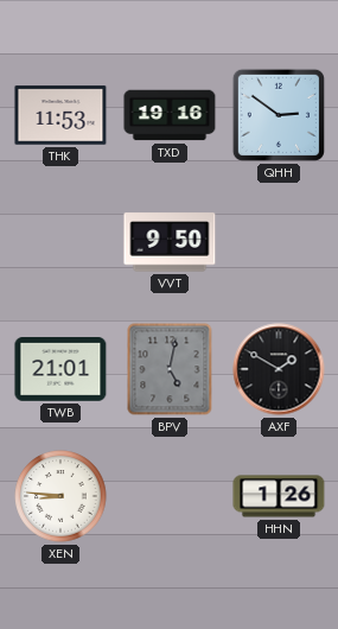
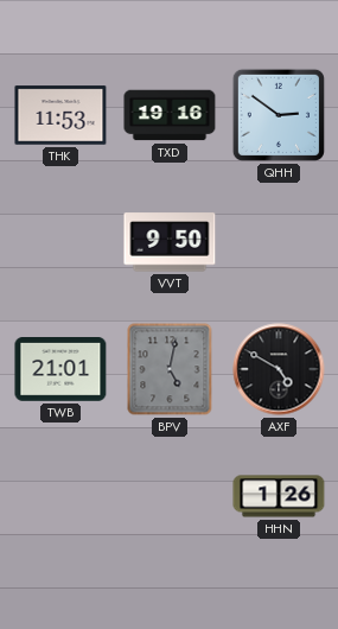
AXF: 1:50 -> 4:50
XEN: 8:46 -> none
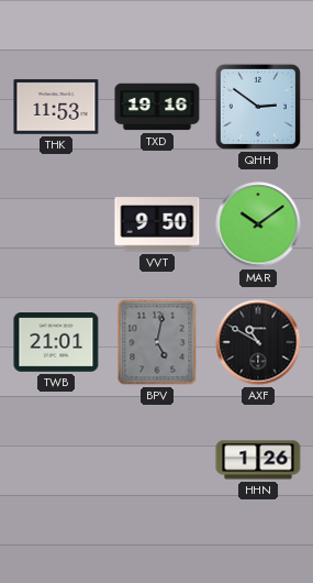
MAR: none -> 10:09
AXF: 4:50 -> 10:50
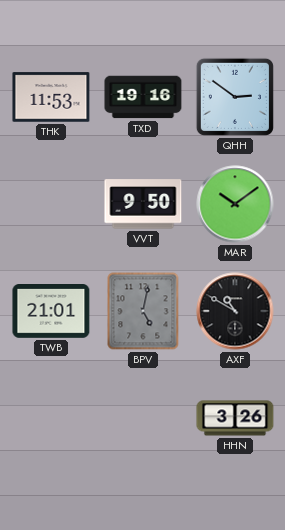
HHN: 1:26 -> 3:26
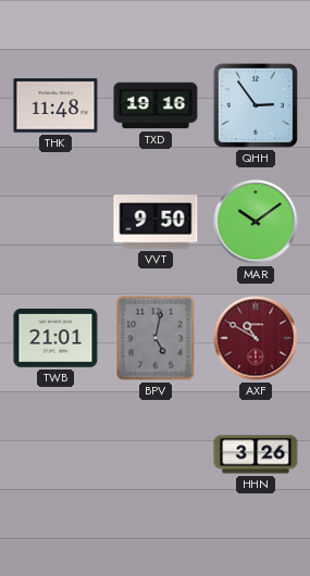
THK: 11:53 -> 11:48
QHH: 2:51 -> 2:54
AXF dial: black -> burgundy
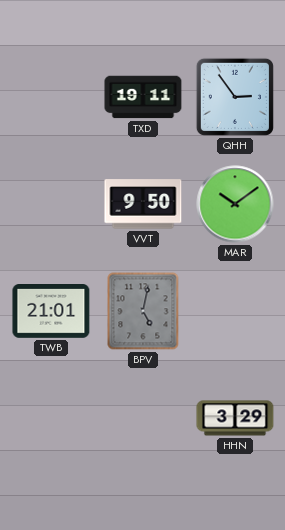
THK: 11:48 -> none
TXD: 19:16 -> 19:11
AXF: 10:50 -> none
HHN: 3:26 -> 3:29
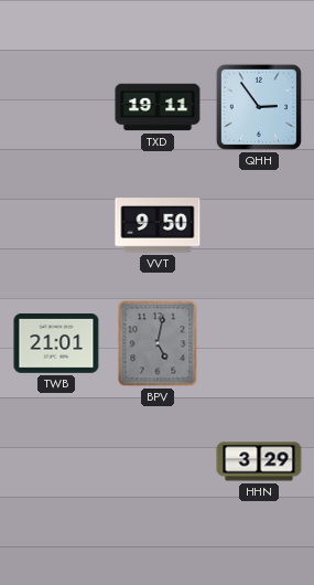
MAR: 10:09 -> none
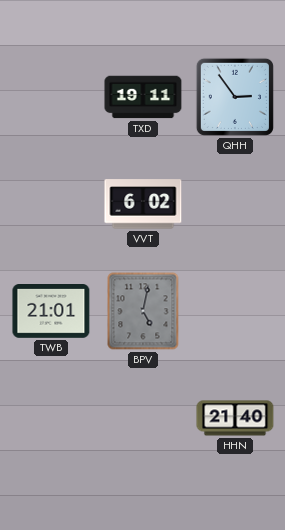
VVT: 9:50 -> 6:02
HHN: 3:29 -> 21:40
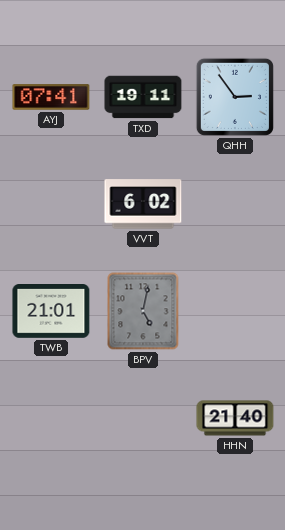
AYJ: none -> 07:41
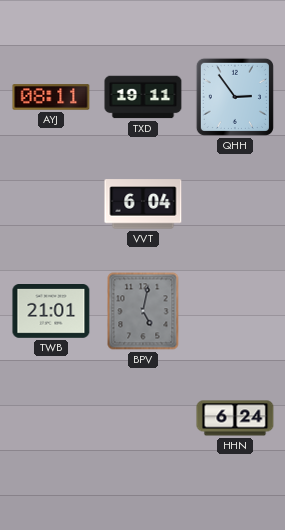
AYJ: 07:41 -> 08:11
VVT: 6:02 -> 6:04
HHN: 21:40 -> 6:24
